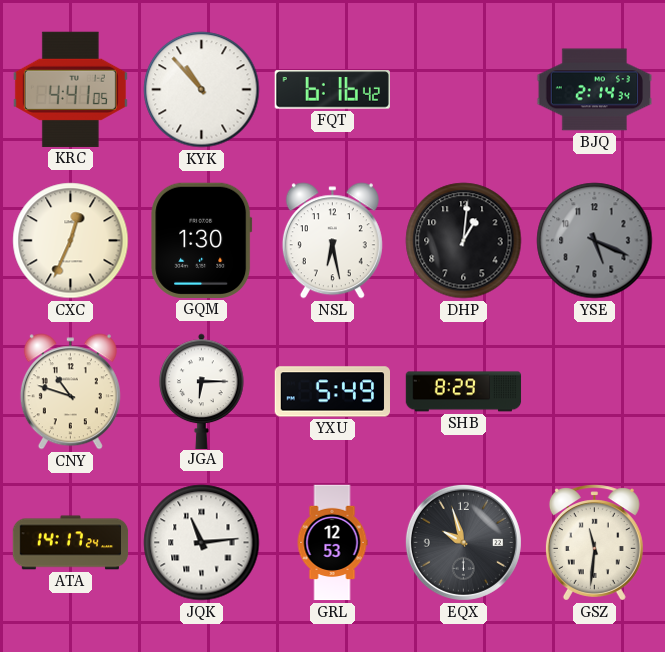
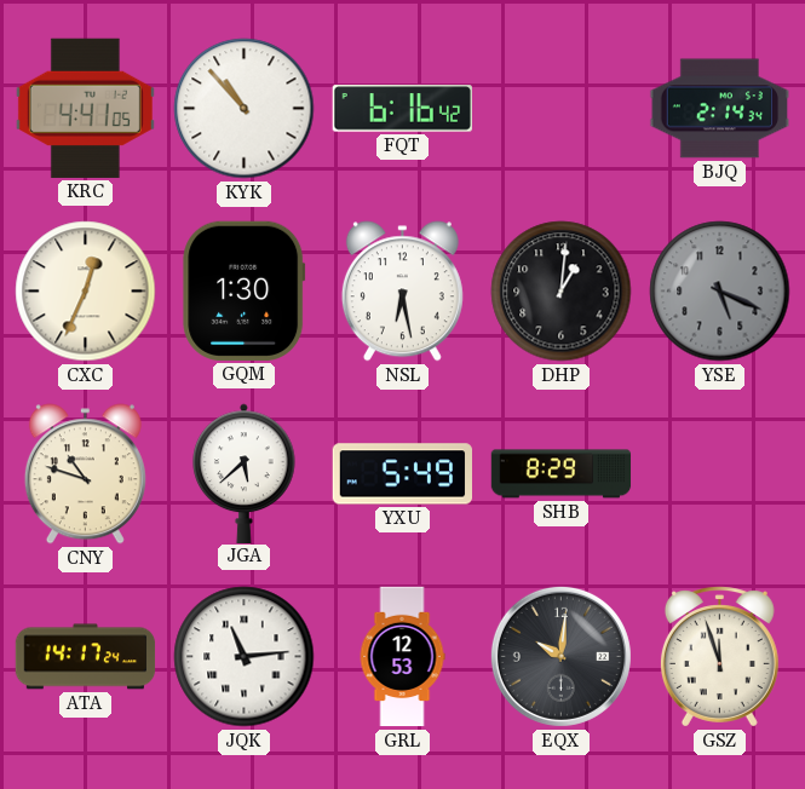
JGA: 6:15 -> 5:38
EQX: 9:57 -> 10:01
GSZ: 11:31 -> 11:57
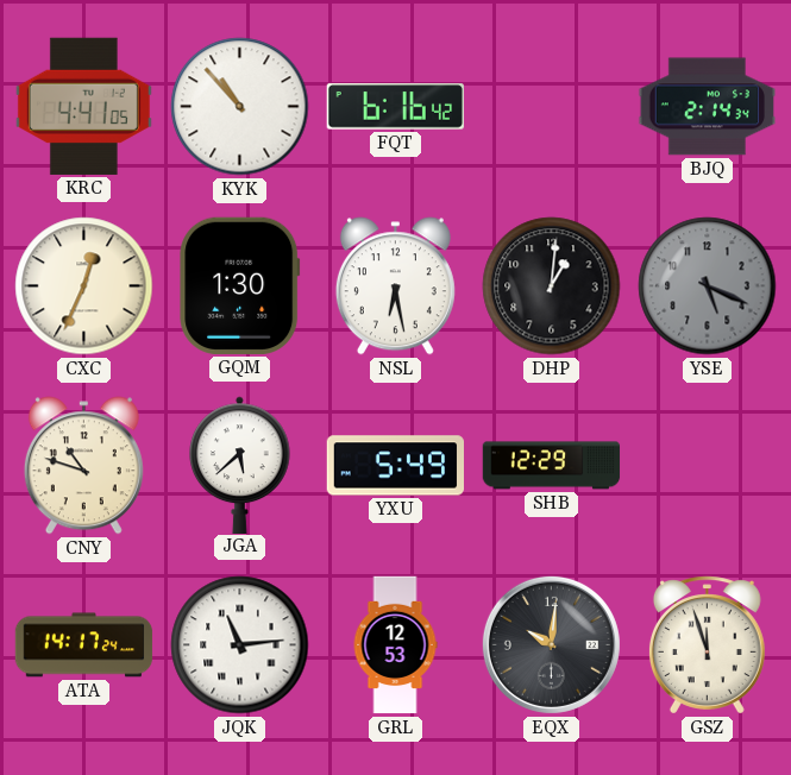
SHB: 8:29 -> 12:29
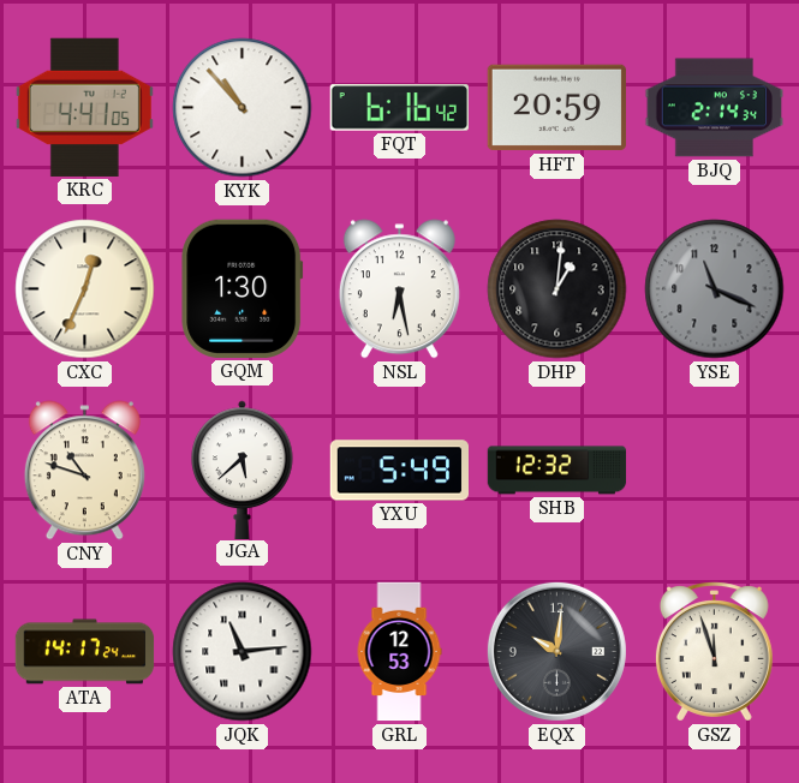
HFT: none -> 20:59
YSE: 5:19 -> 11:19
SHB: 12:29 -> 12:32
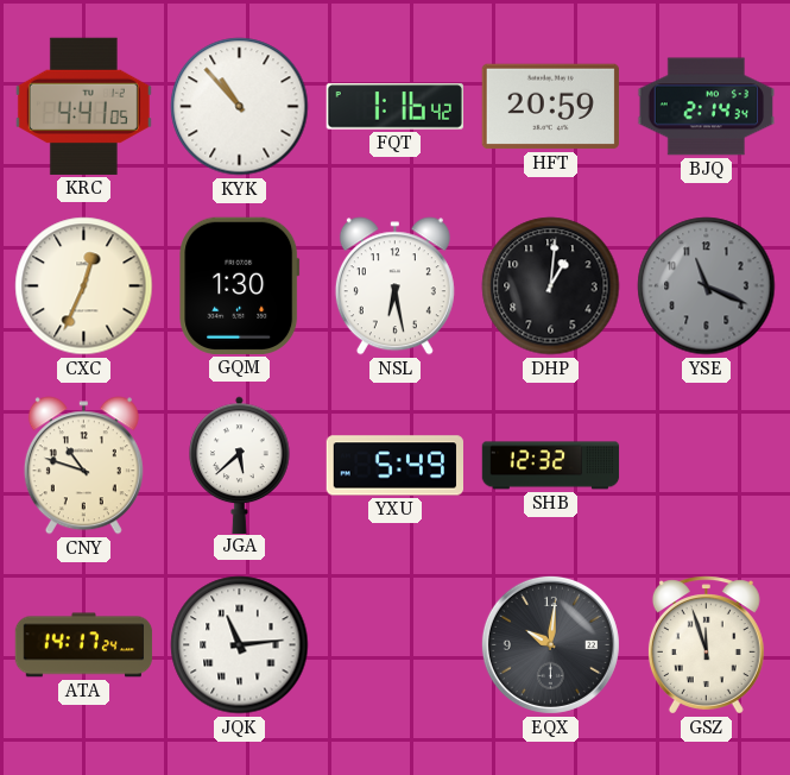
FQT: 6:16 -> 1:16
GRL: 12:53 -> none
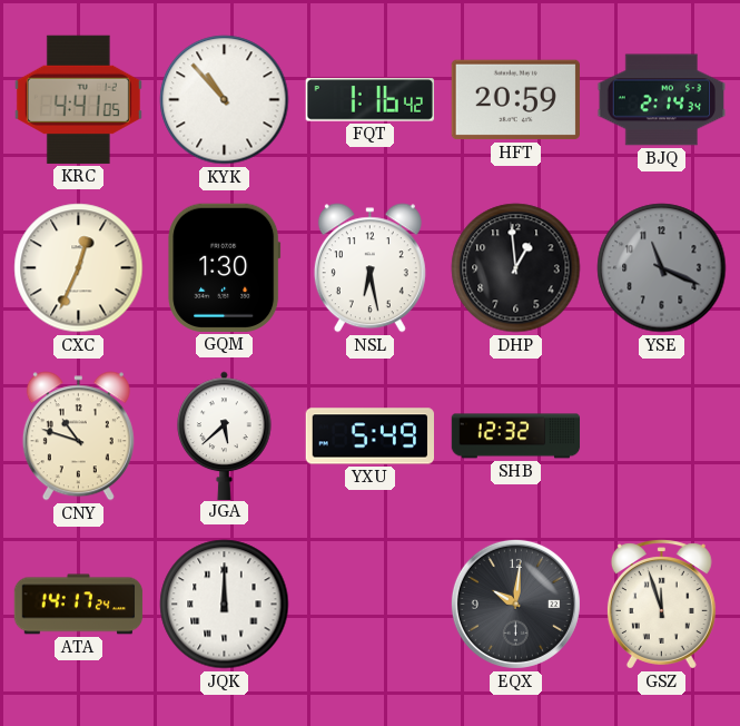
DHP: 1:01 -> 12:59
JQK: 11:14 -> 12:00
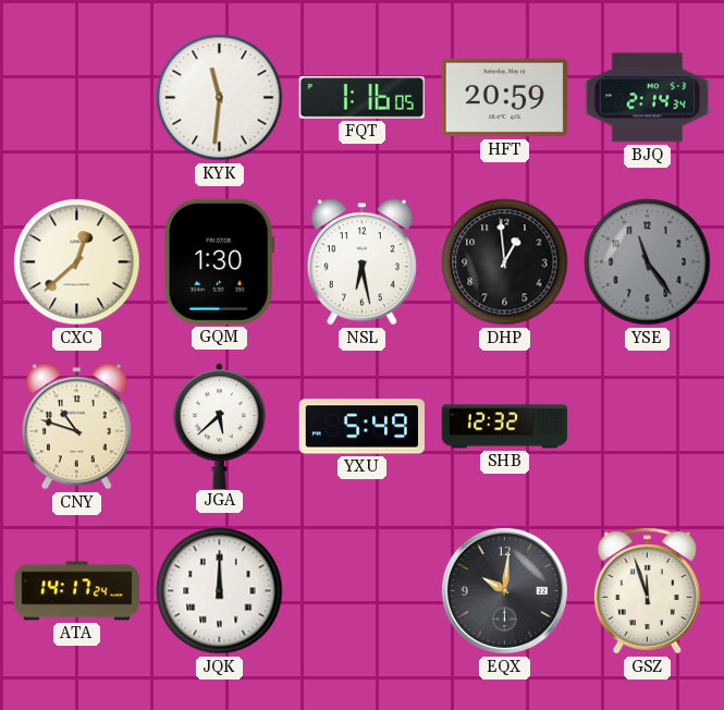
KRC: 4:41 -> none
KYK: 10:53 -> 11:31
FQT: 1:16:42 -> 1:16:05
CXC: 12:34 -> 12:38
YSE: 11:19 -> 11:24
